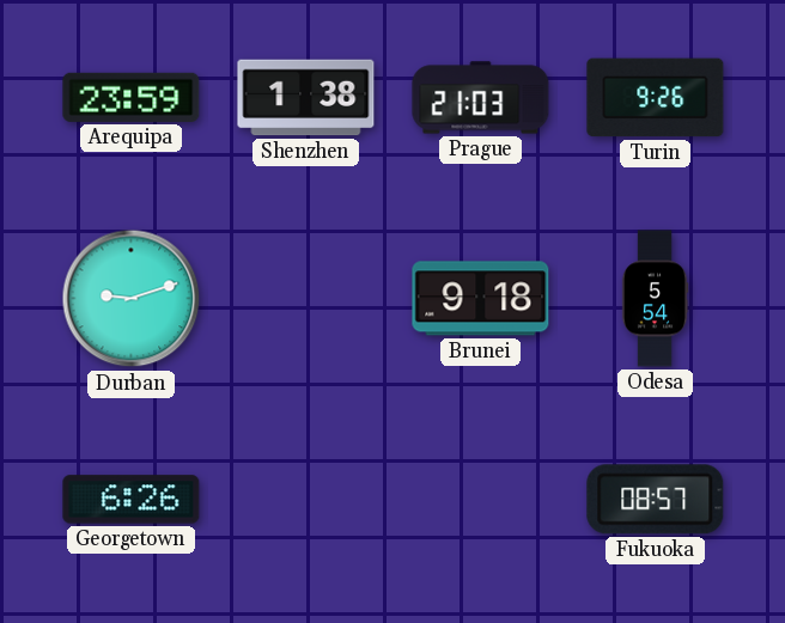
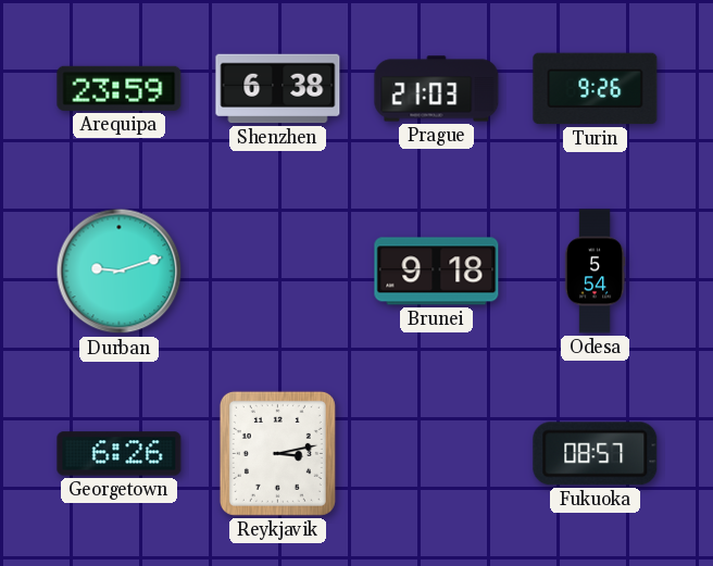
Shenzhen: 1:38 -> 6:38
Reykjavik: none -> 3:13
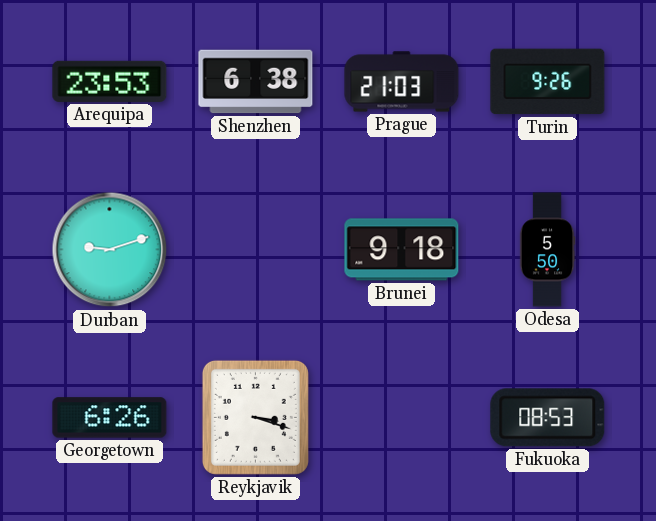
Arequipa: 23:59 -> 23:53
Odesa: 5:54 -> 5:50
Reykjavik: 3:13 -> 3:18
Fukuoka: 08:57 -> 08:53
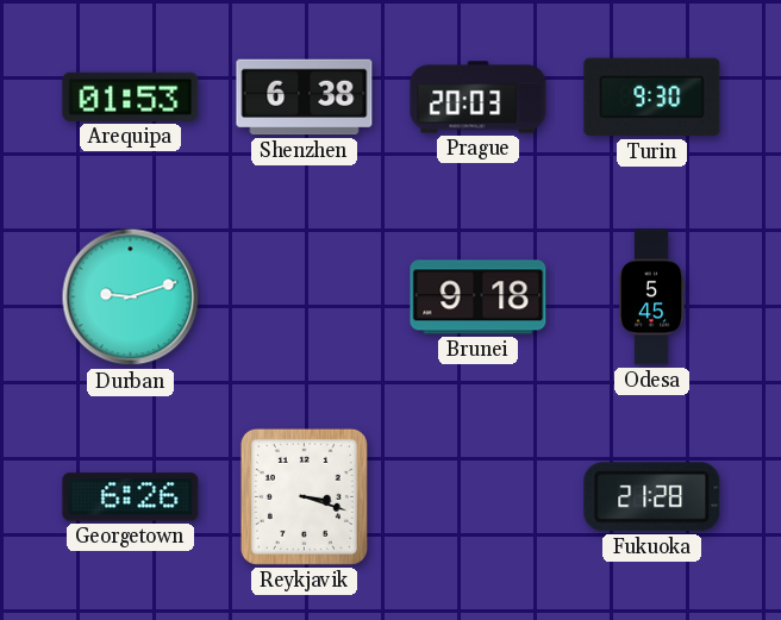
Arequipa: 23:53 -> 01:53
Prague: 21:03 -> 20:03
Turin: 9:26 -> 9:30
Odesa: 5:50 -> 5:45
Fukuoka: 08:53 -> 21:28
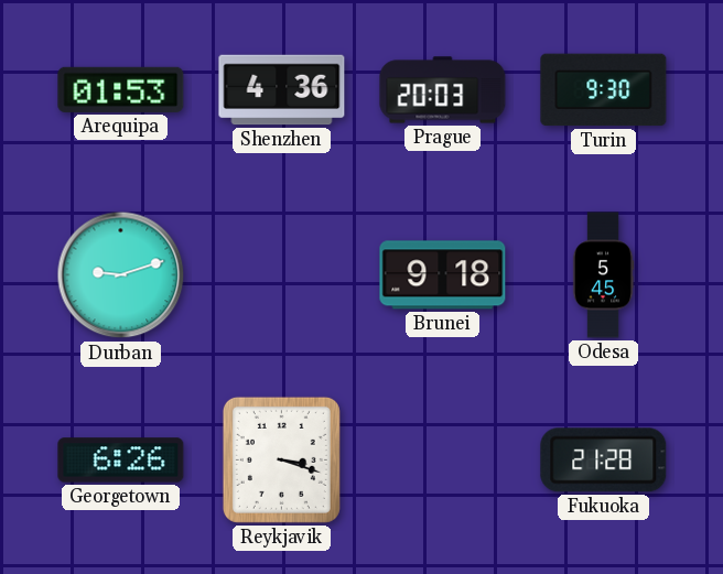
Shenzhen: 6:38 -> 4:36
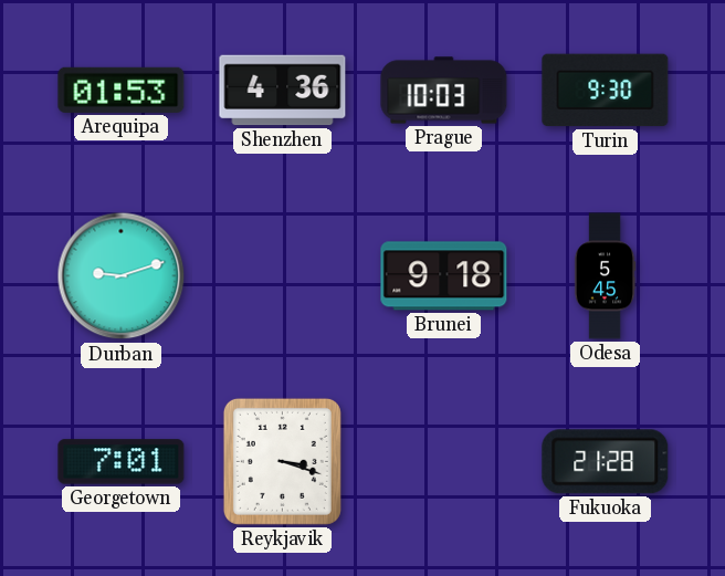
Prague: 20:03 -> 10:03
Georgetown: 6:26 -> 7:01
